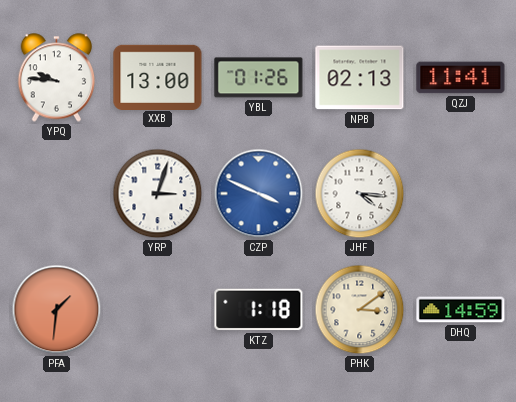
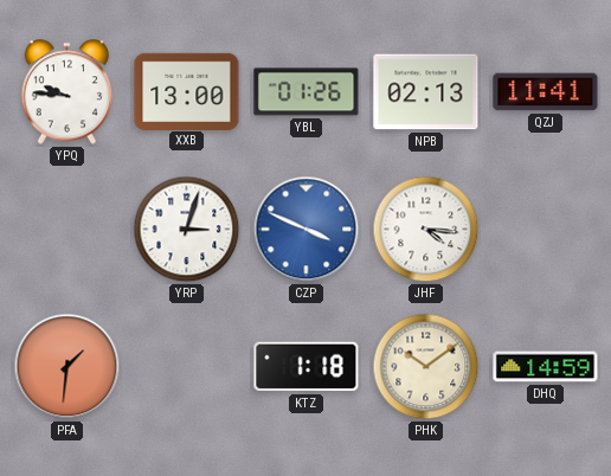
PHK: 3:09 -> 10:09
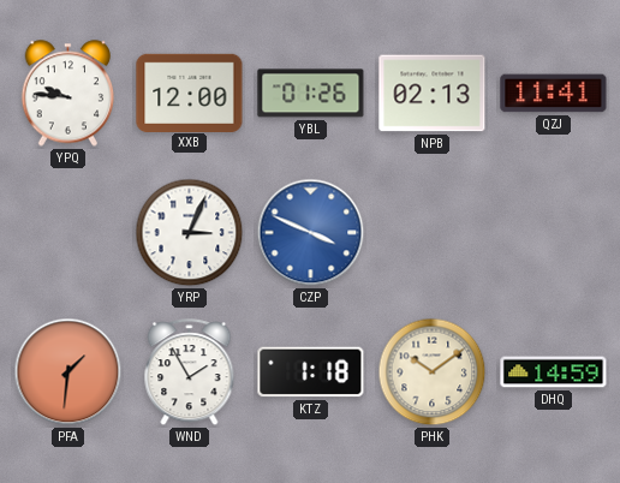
XXB: 13:00 -> 12:00
YRP: 3:03 -> 3:04
JHF: 4:16 -> none
WND: none -> 1:55
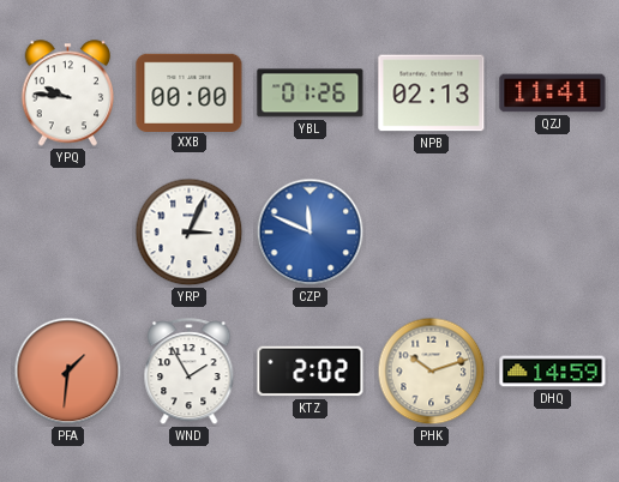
XXB: 12:00 -> 00:00
CZP: 3:49 -> 11:49
KTZ: 1:18 -> 2:02
PHK: 10:09 -> 10:12
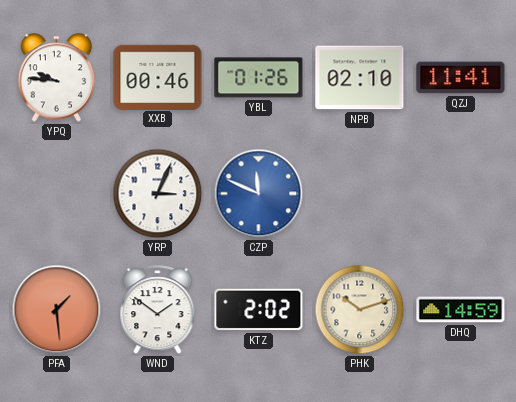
XXB: 00:00 -> 00:46
NPB: 02:13 -> 02:10
PFA: 1:31 -> 1:29
WND: 1:55 -> 1:51
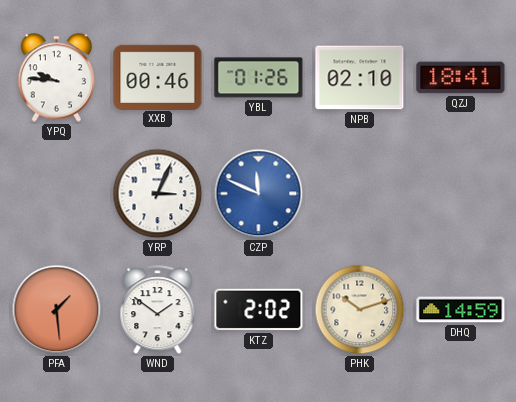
QZJ: 11:41 -> 18:41
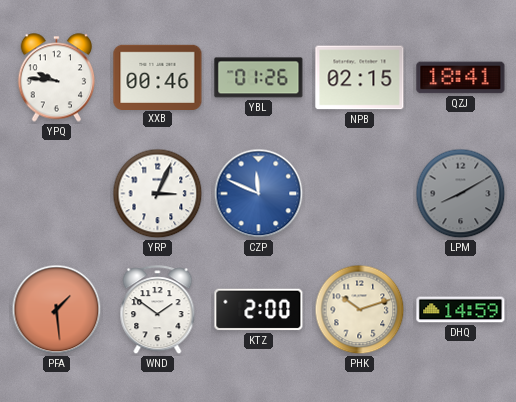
NPB: 02:10 -> 02:15
LPM: none -> 8:10
KTZ: 2:02 -> 2:00
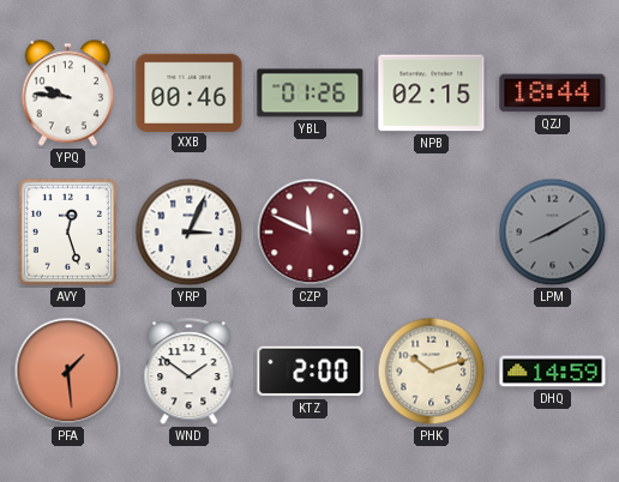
QZJ: 18:41 -> 18:44
AVY: none -> 12:27
CZP dial: blue -> burgundy
